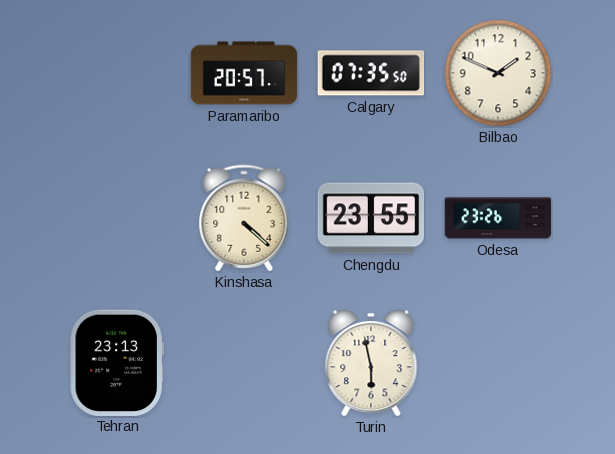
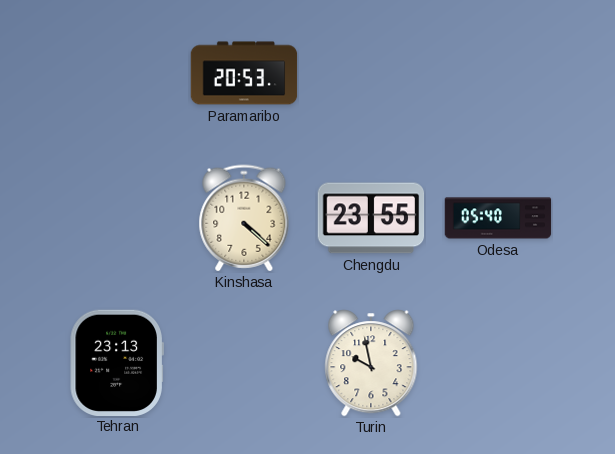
Paramaribo: 20:57 -> 20:53
Calgary: 07:35 -> none
Bilbao: 1:49 -> none
Odesa: 23:26 -> 05:40
Turin: 5:58 -> 9:58
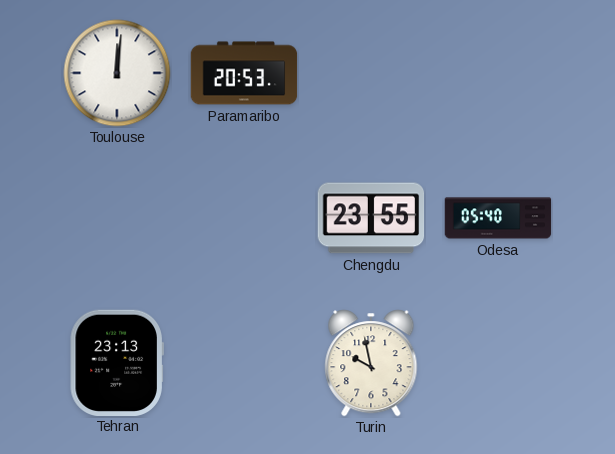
Toulouse: none -> 12:01
Kinshasa: 4:22 -> none
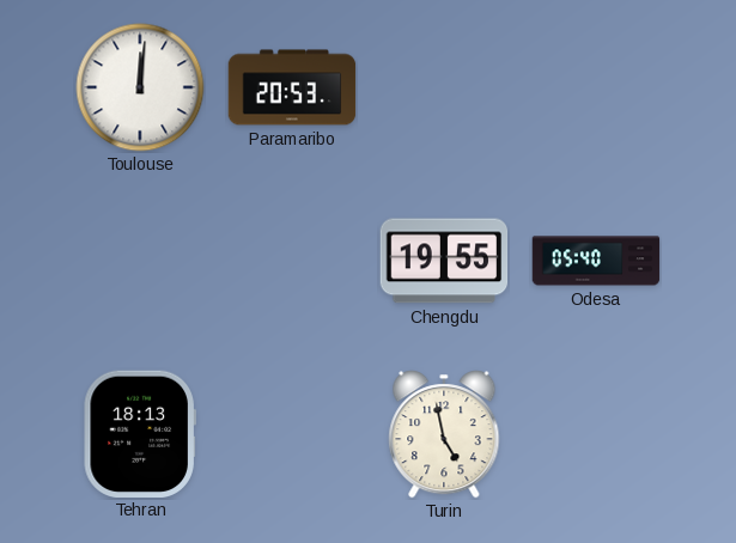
Chengdu: 23:55 -> 19:55
Tehran: 23:13 -> 18:13
Turin: 9:58 -> 4:58
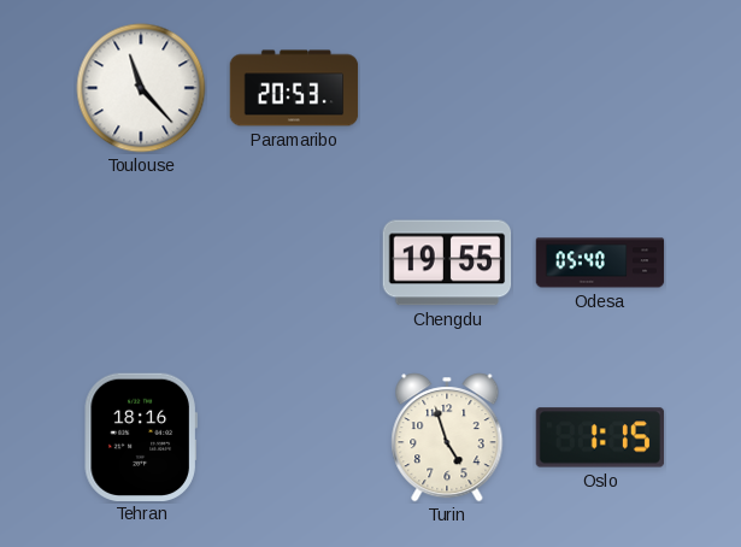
Toulouse: 12:01 -> 11:23
Tehran: 18:13 -> 18:16
Turin: 4:58 -> 4:57
Oslo: none -> 1:15
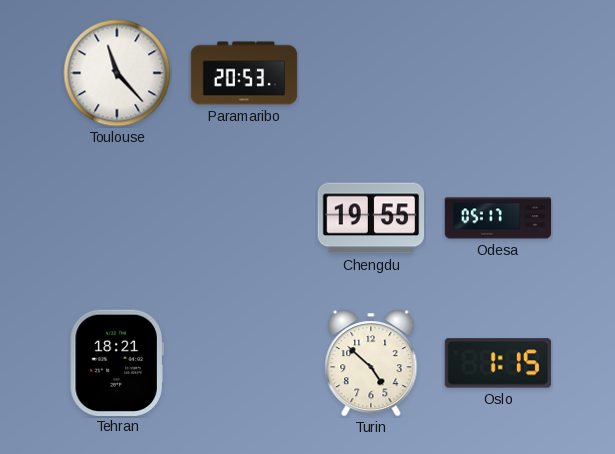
Odesa: 05:40 -> 05:17
Tehran: 18:16 -> 18:21
Turin: 4:57 -> 4:52
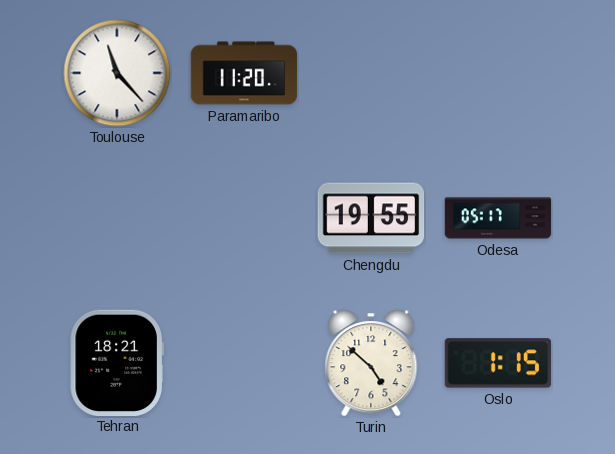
Paramaribo: 20:53 -> 11:20
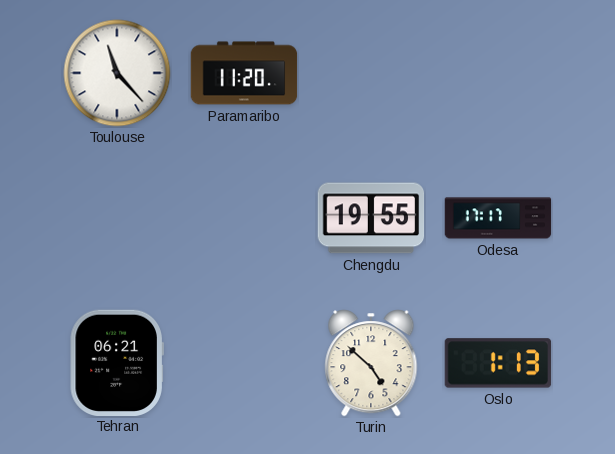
Odesa: 05:17 -> 17:17
Tehran: 18:21 -> 06:21
Oslo: 1:15 -> 1:13
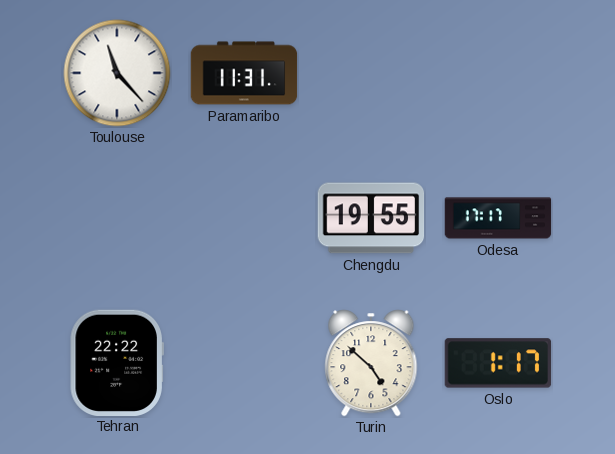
Paramaribo: 11:20 -> 11:31
Tehran: 06:21 -> 22:22
Oslo: 1:13 -> 1:17
